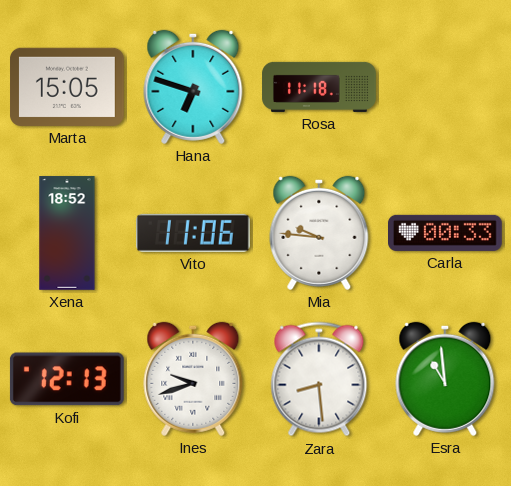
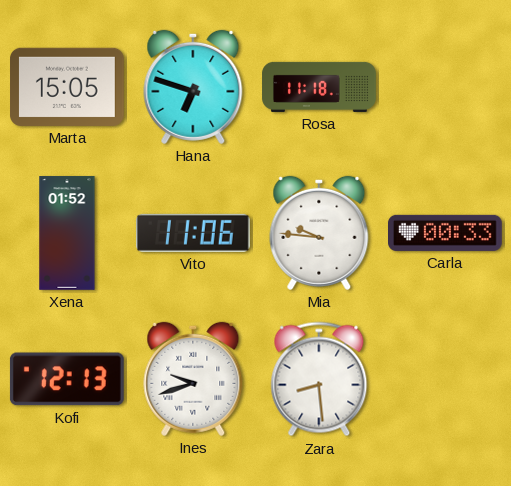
Xena: 18:52 -> 01:52
Esra: 10:59 -> none
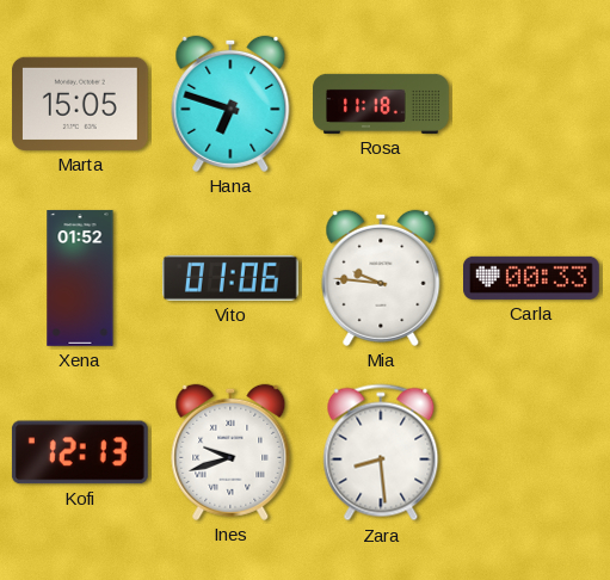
Vito: 11:06 -> 01:06
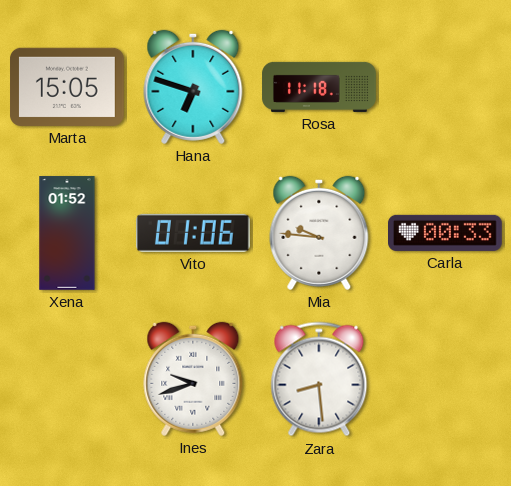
Kofi: 12:13 -> none
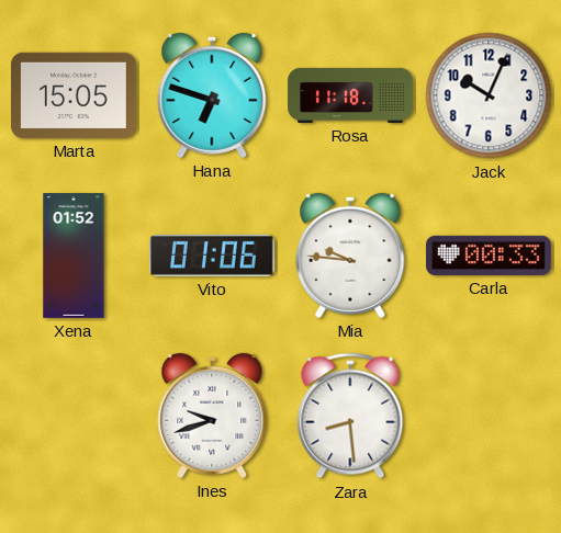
Jack: none -> 10:04
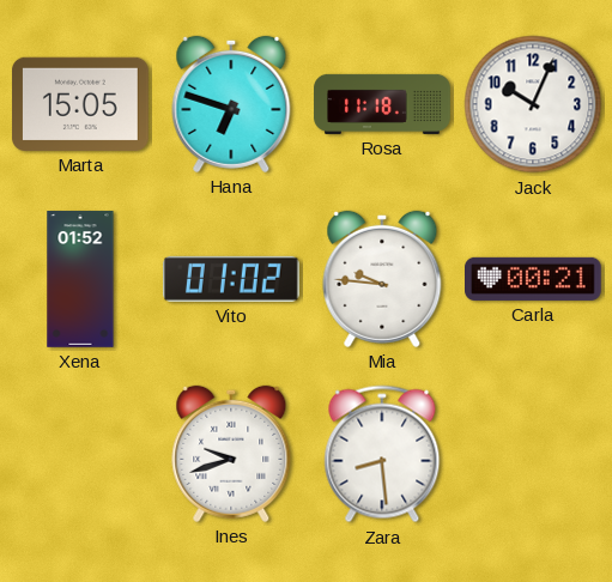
Vito: 01:06 -> 01:02
Carla: 00:33 -> 00:21
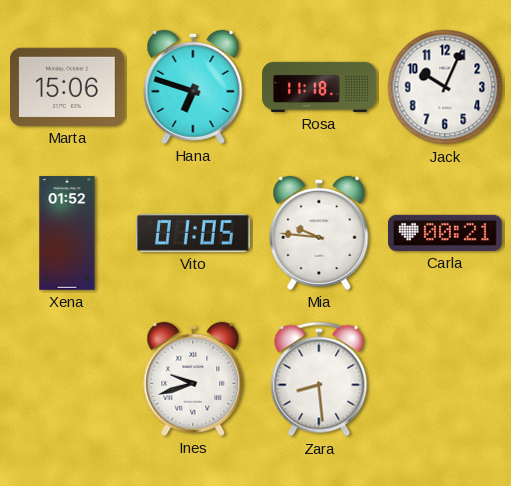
Marta: 15:05 -> 15:06
Vito: 01:02 -> 01:05
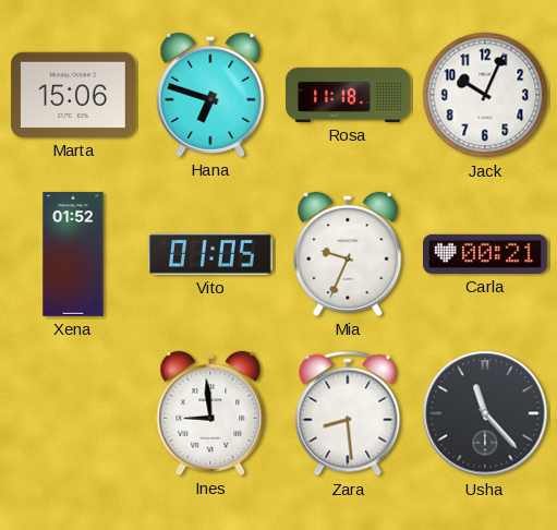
Mia: 9:46 -> 9:34
Ines: 9:42 -> 8:59
Usha: none -> 11:23
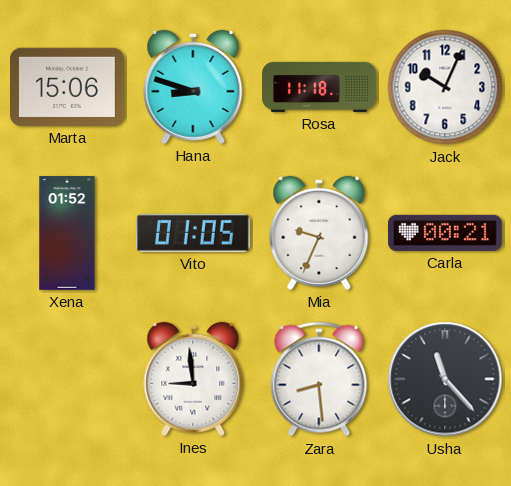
Hana: 6:48 -> 8:48
